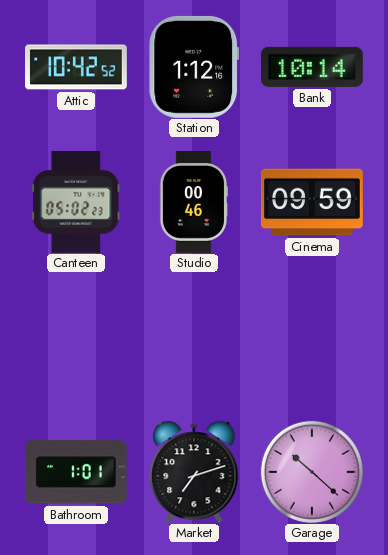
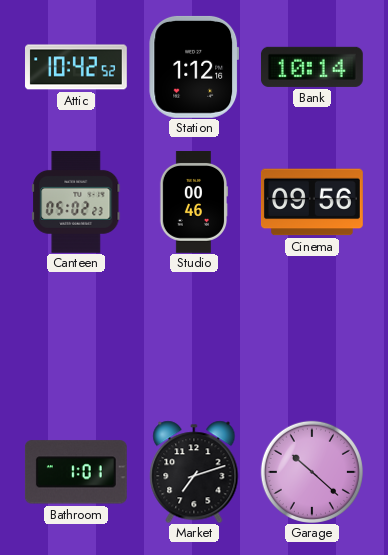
Cinema: 09:59 -> 09:56
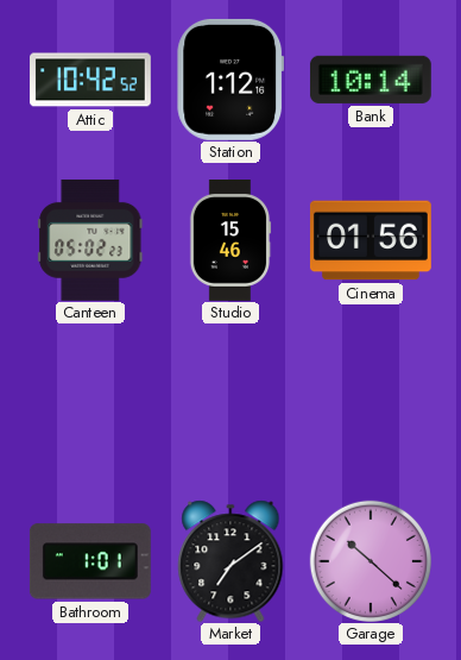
Studio: 00:46 -> 15:46
Cinema: 09:56 -> 01:56
Market: 7:12 -> 7:09
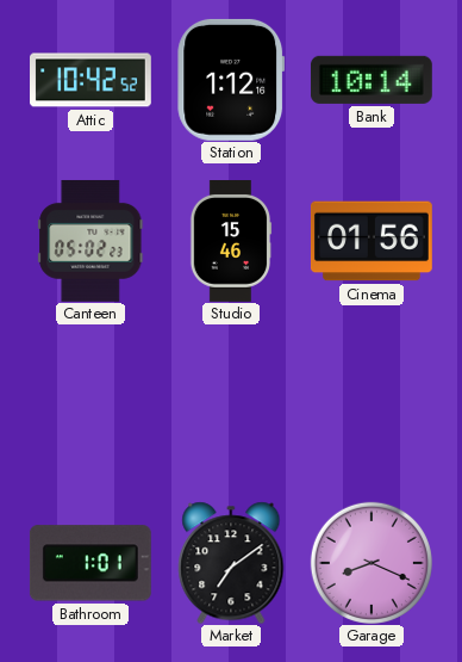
Garage: 10:22 -> 8:19
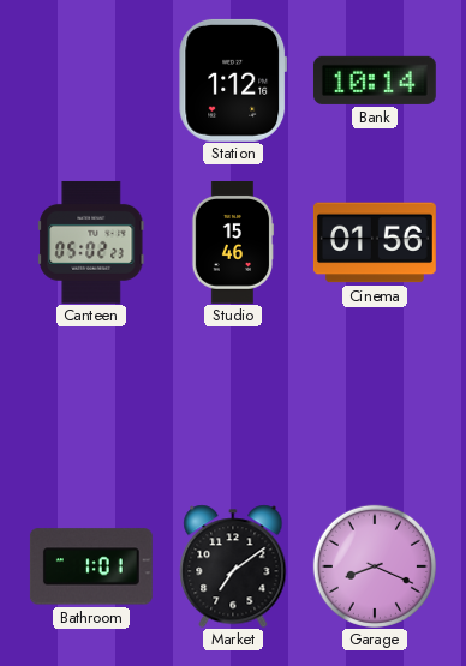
Attic: 10:42 -> none
